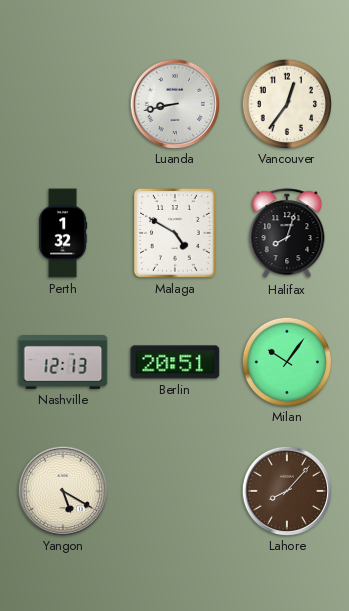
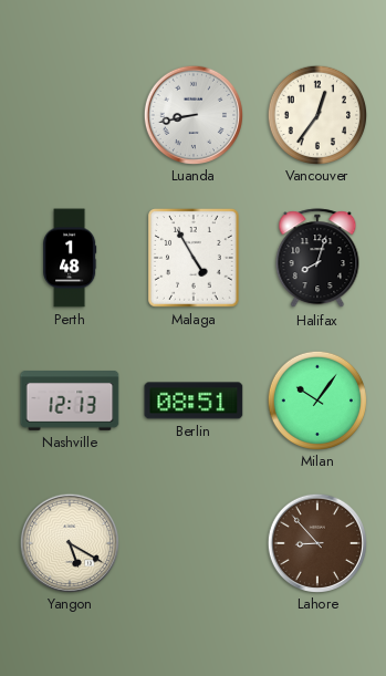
Perth: 1:32 -> 1:48
Malaga: 4:50 -> 4:55
Berlin: 20:51 -> 08:51
Lahore: 8:07 -> 8:53
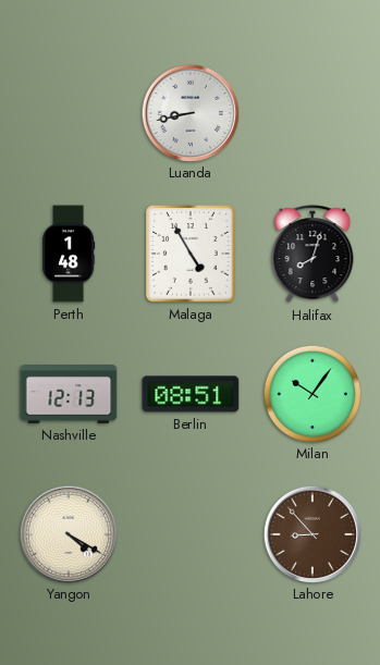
Vancouver: 12:36 -> none
Yangon: 5:20 -> 4:20
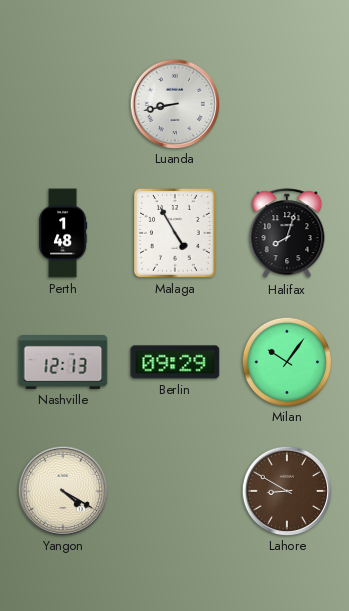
Berlin: 08:51 -> 09:29
Lahore: 8:53 -> 8:50
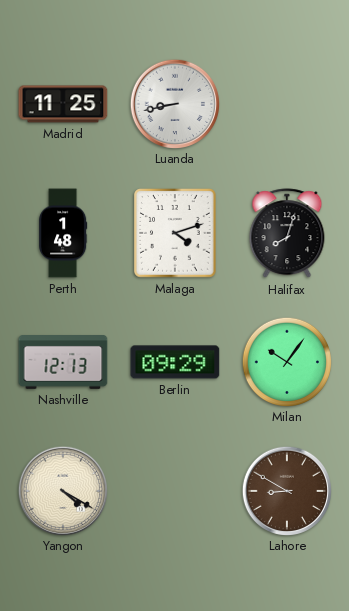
Madrid: none -> 11:25
Malaga: 4:55 -> 4:12
